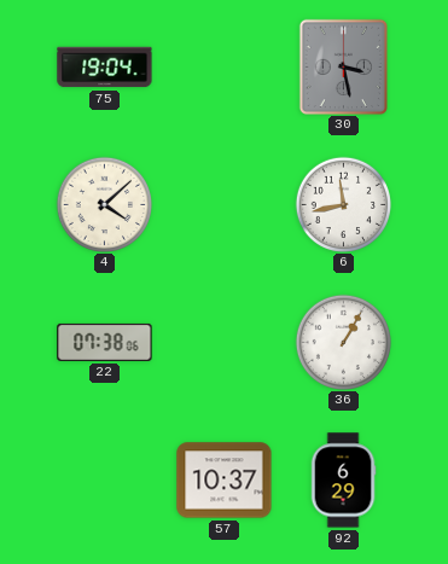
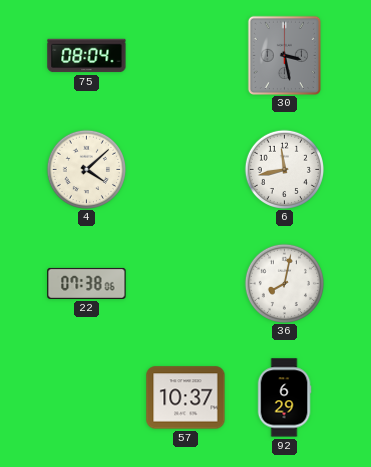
75: 19:04 -> 08:04
36: 1:05 -> 8:02
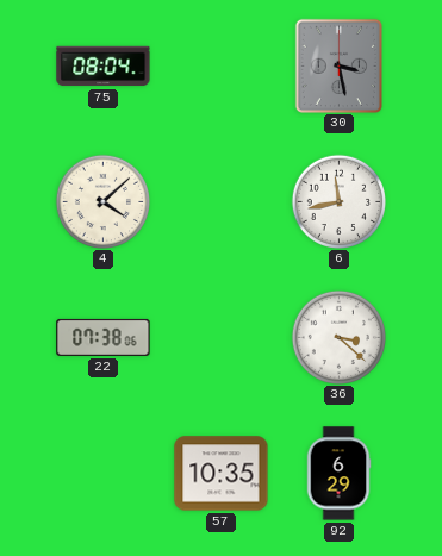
36: 8:02 -> 3:22
57: 10:37 -> 10:35
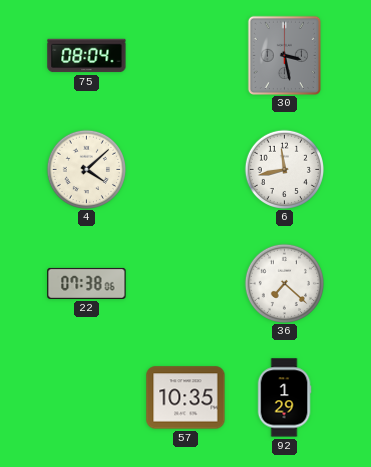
36: 3:22 -> 7:22
92: 6:29 -> 1:29
